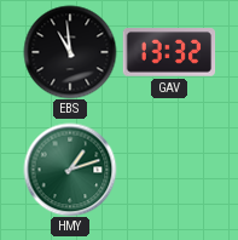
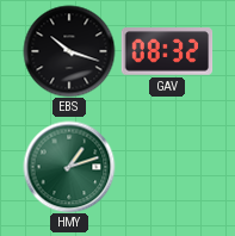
EBS: 10:59 -> 10:18
GAV: 13:32 -> 08:32
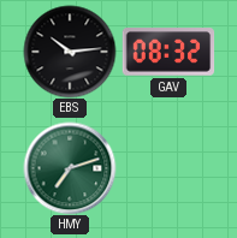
EBS: 10:18 -> 10:14
HMY: 1:12 -> 7:12
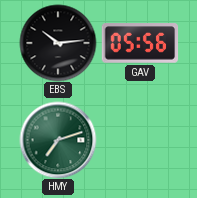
GAV: 08:32 -> 05:56
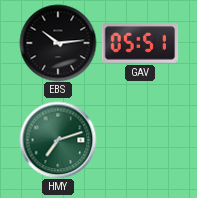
GAV: 05:56 -> 05:51
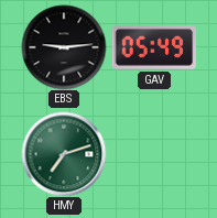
EBS: 10:14 -> 9:14
GAV: 05:51 -> 05:49
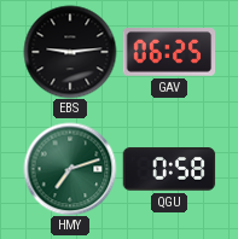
GAV: 05:49 -> 06:25
QGU: none -> 0:58
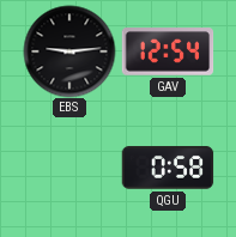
GAV: 06:25 -> 12:54
HMY: 7:12 -> none
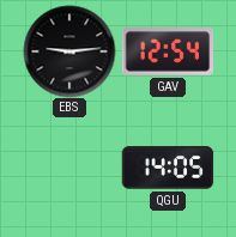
QGU: 0:58 -> 14:05
